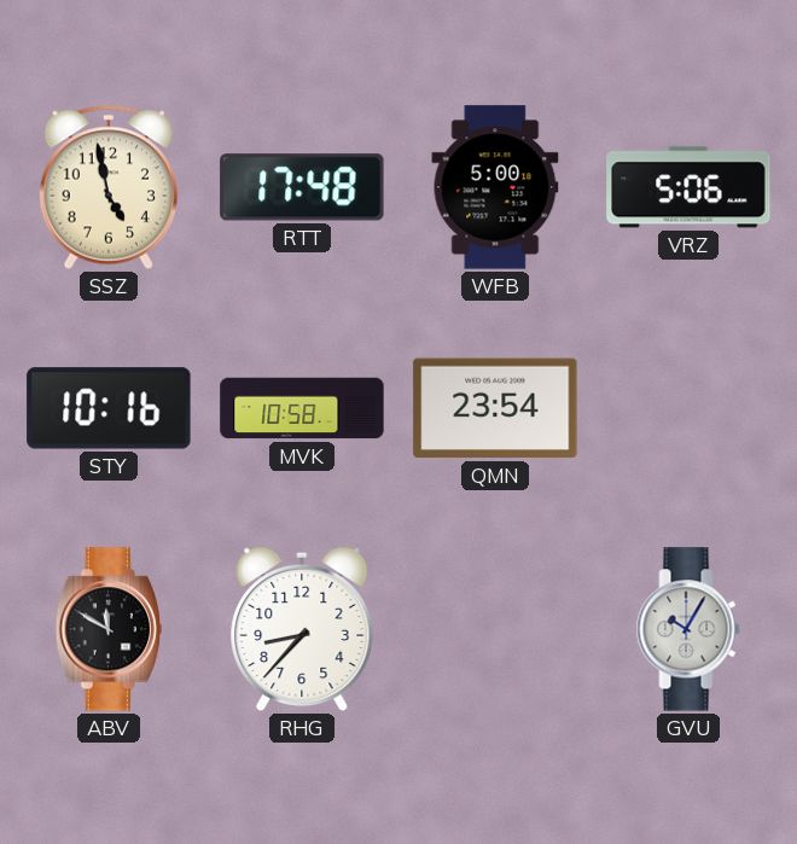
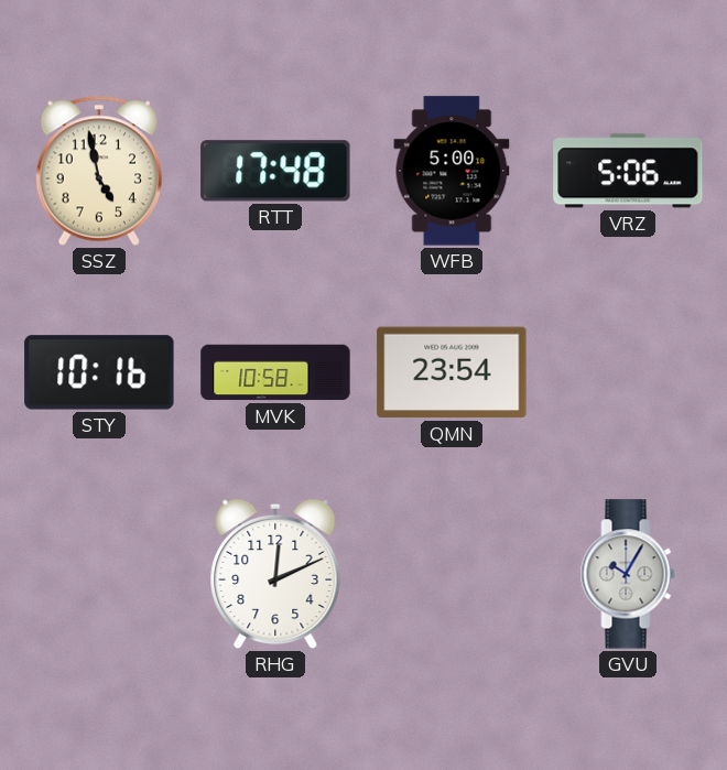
ABV: 11:50 -> none
RHG: 8:37 -> 12:11
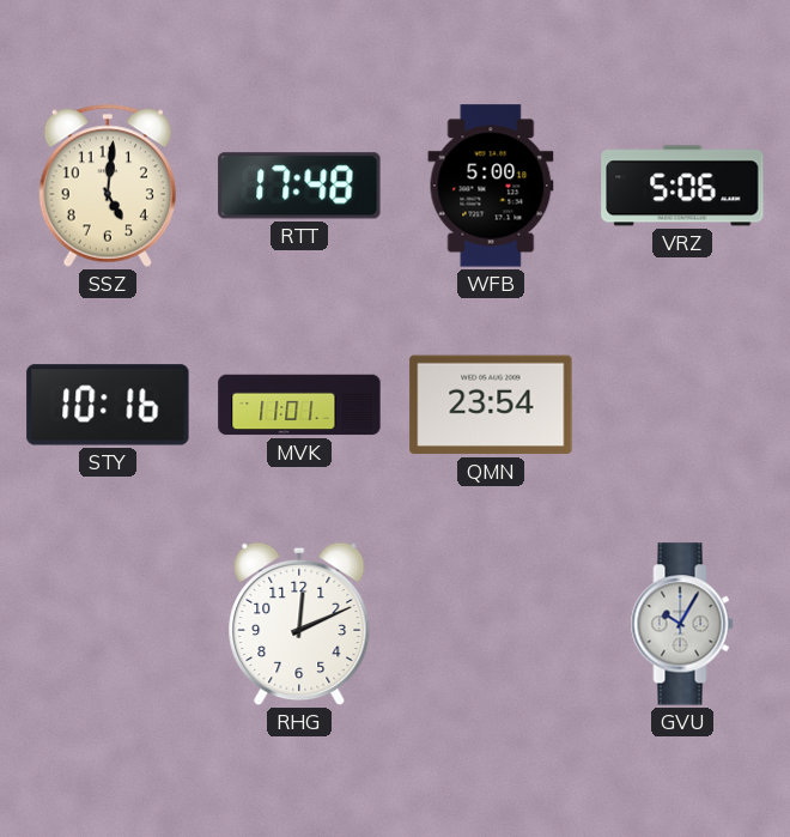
SSZ: 4:58 -> 5:01
MVK: 10:58 -> 11:01
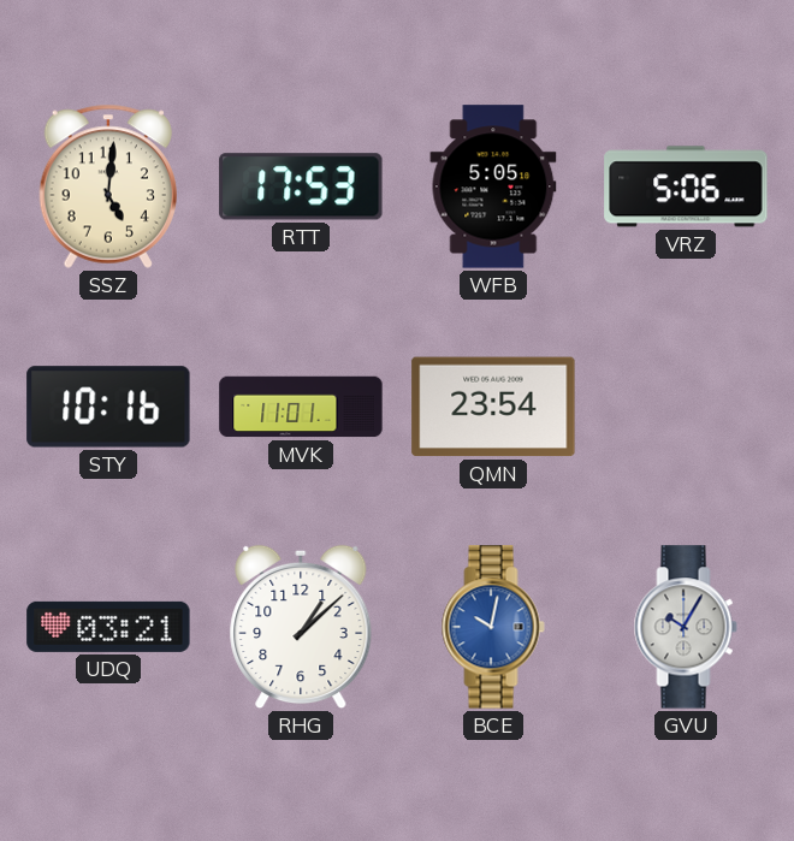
RTT: 17:48 -> 17:53
WFB: 5:00 -> 5:05
UDQ: none -> 03:21
RHG: 12:11 -> 1:08
BCE: none -> 10:02
